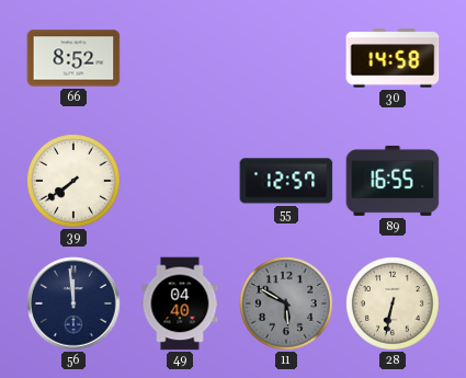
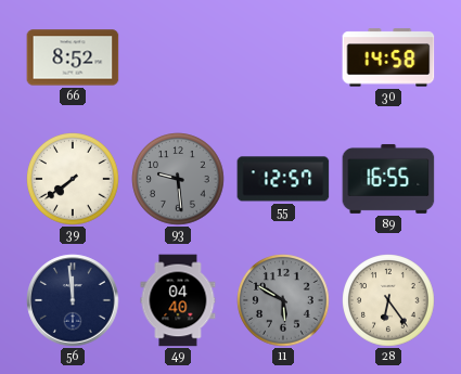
93: none -> 9:29
28: 6:32 -> 6:24
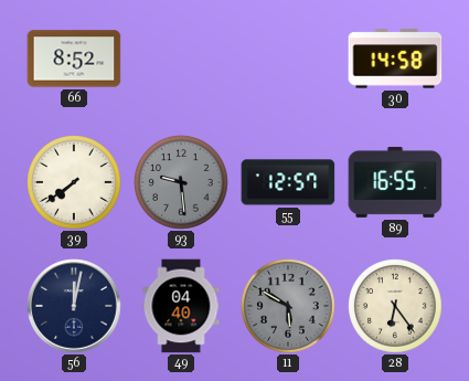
56: 11:59 -> 12:02
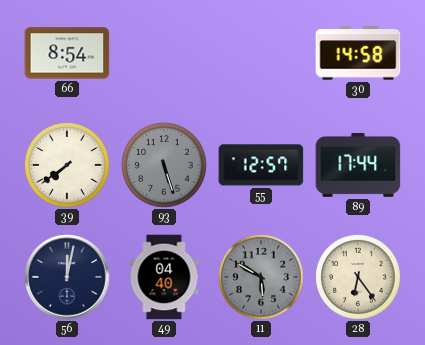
66: 8:52 -> 8:54
93: 9:29 -> 5:27
89: 16:55 -> 17:44
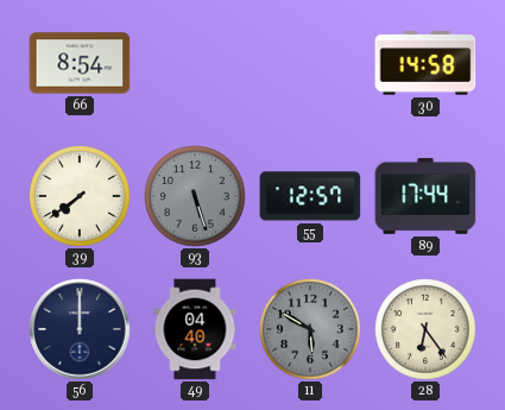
56: 12:02 -> 12:00
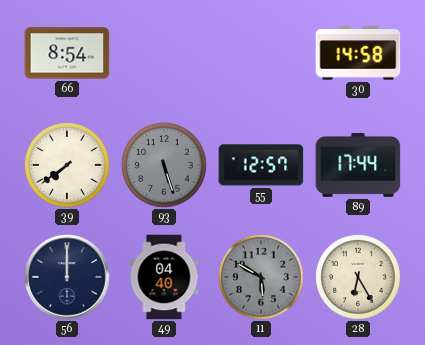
28: 6:24 -> 6:25
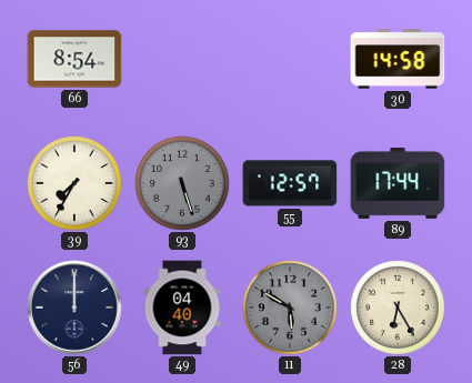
39: 7:39 -> 7:35
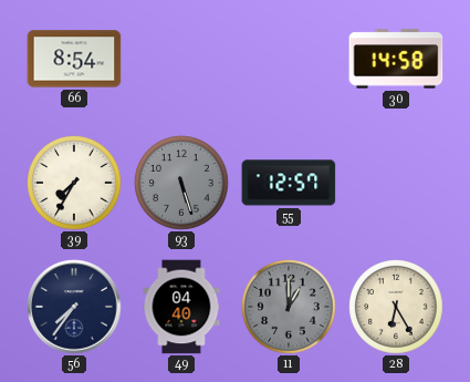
89: 17:44 -> none
56: 12:00 -> 7:36
11: 5:50 -> 1:00
